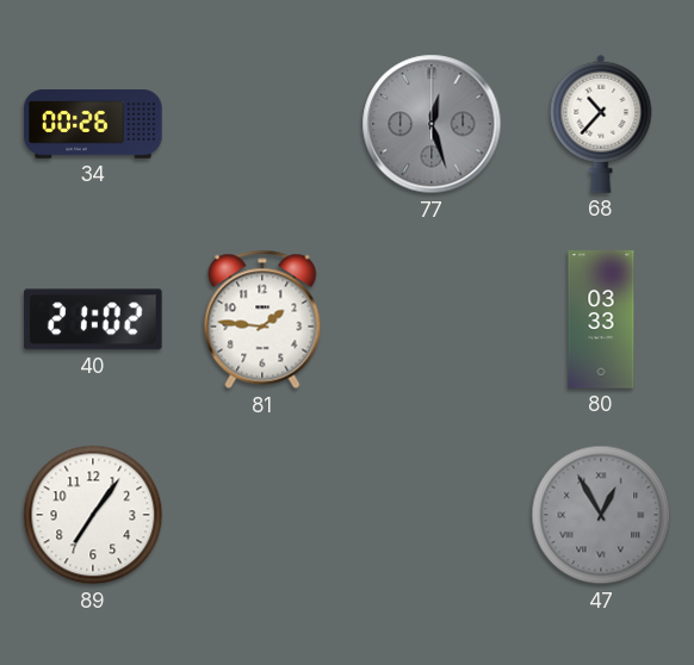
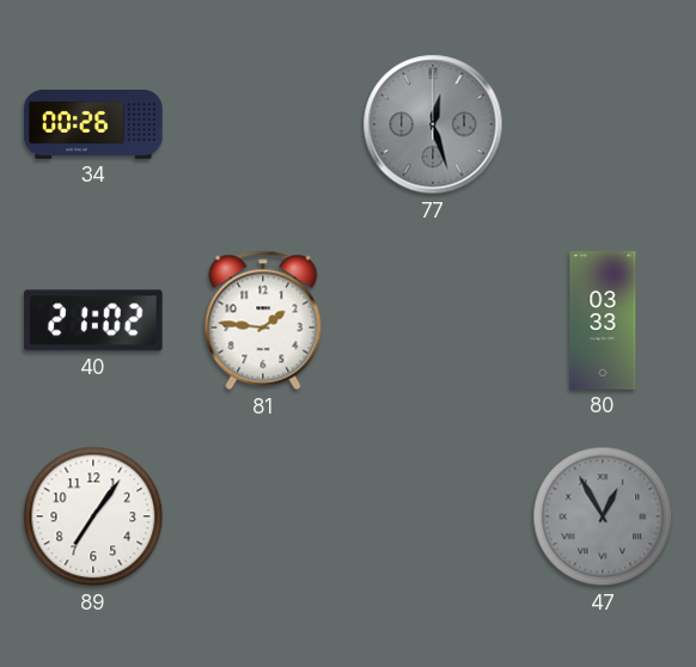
68: 10:37 -> none
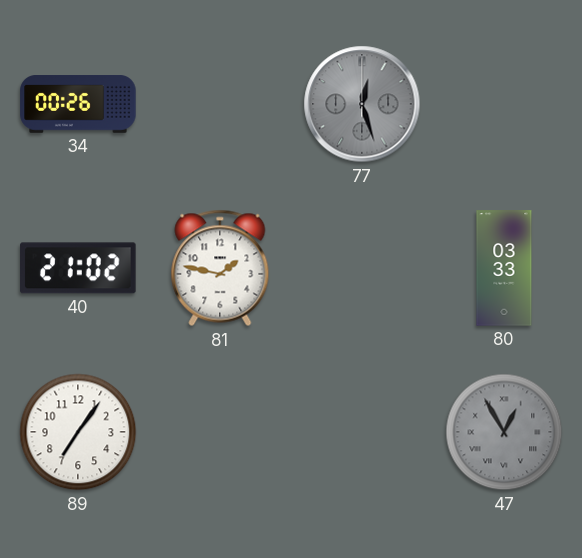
81: 1:46 -> 1:47
